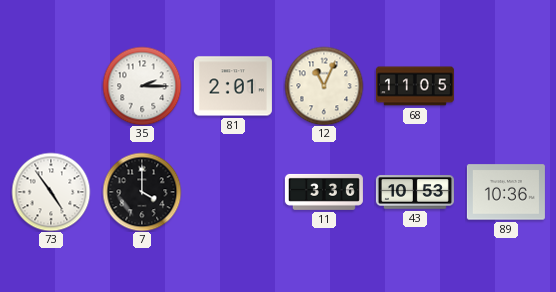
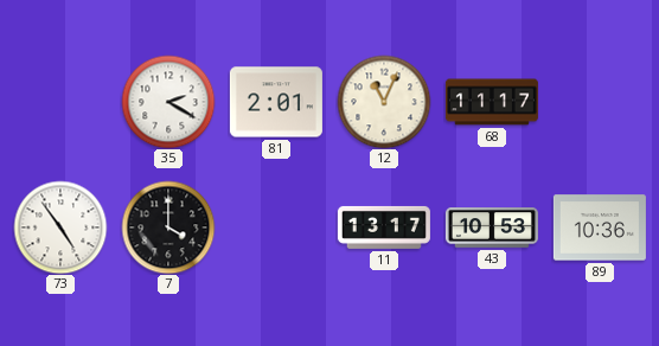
35: 2:15 -> 2:20
68: 11:05 -> 11:17
11: 3:36 -> 13:17
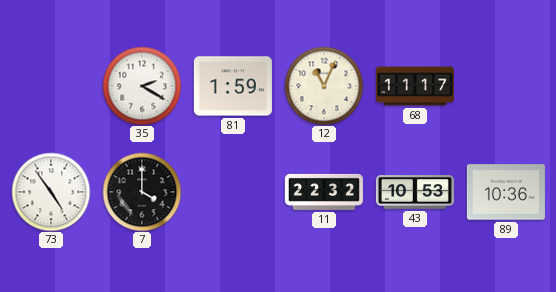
81: 2:01 -> 1:59
11: 13:17 -> 22:32
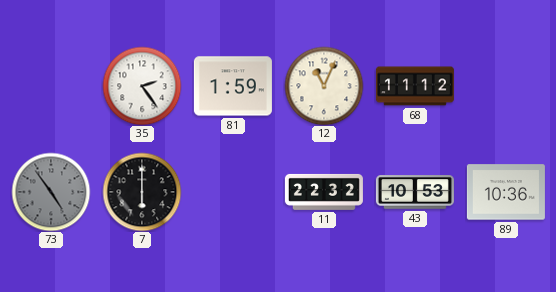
35: 2:20 -> 2:24
68: 11:17 -> 11:12
73 dial: white -> grey
7: 4:00 -> 6:00
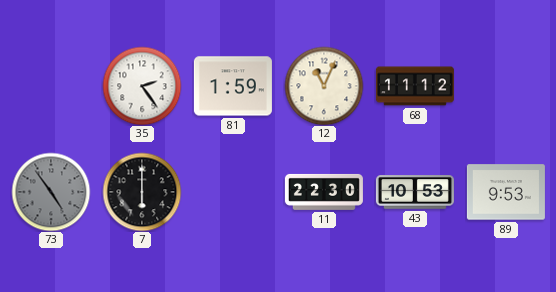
11: 22:32 -> 22:30
89: 10:36 -> 9:53
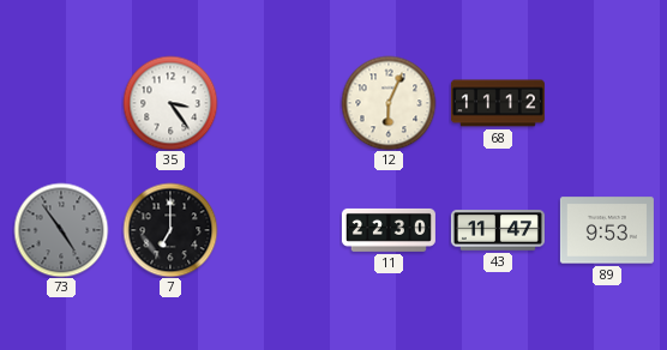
35: 2:24 -> 3:24
81: 1:59 -> none
12: 11:04 -> 6:04
7: 6:00 -> 7:00
43: 10:53 -> 11:47
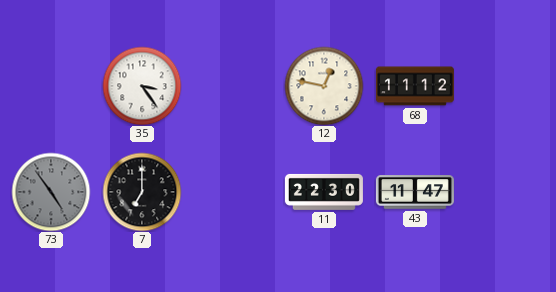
12: 6:04 -> 12:47
89: 9:53 -> none
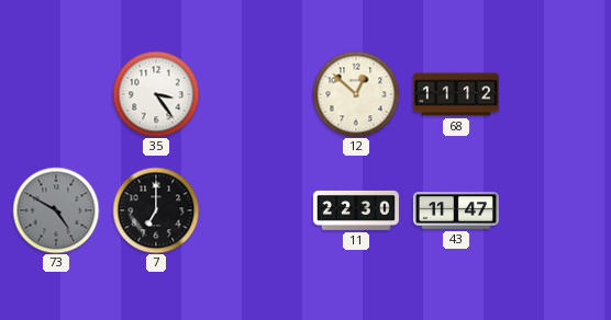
12: 12:47 -> 12:52
73: 4:54 -> 4:50
